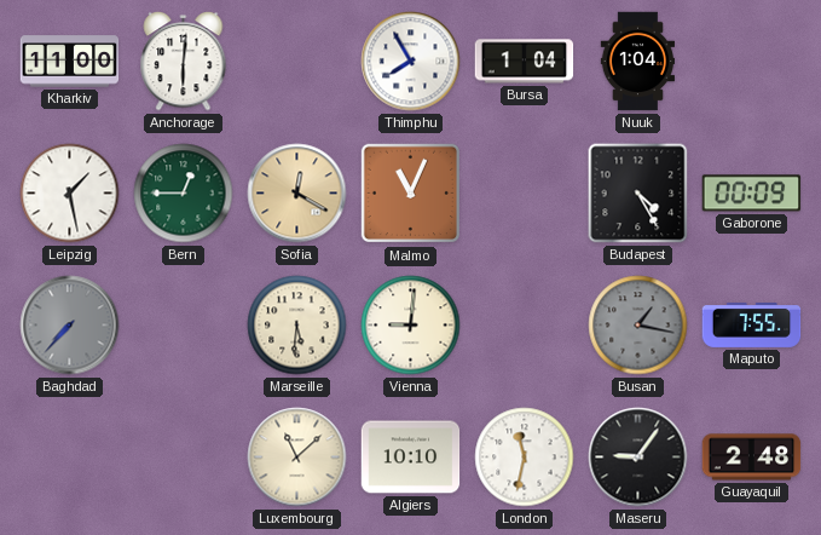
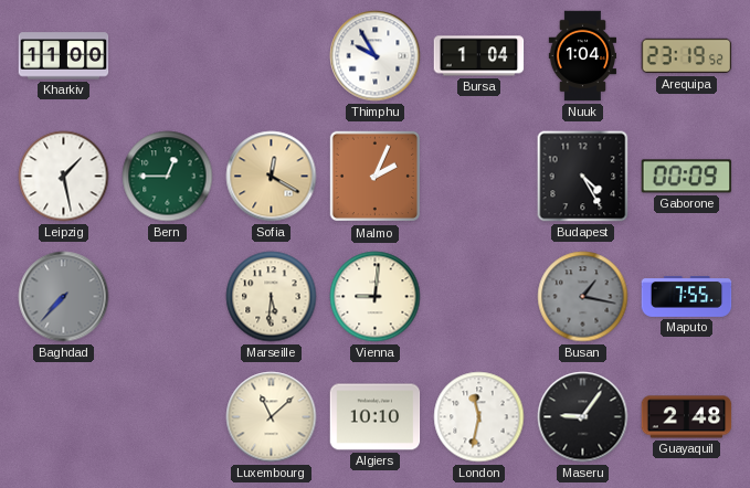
Anchorage: 6:01 -> none
Thimphu: 7:55 -> 9:55
Arequipa: none -> 23:19
Malmo: 11:04 -> 2:04
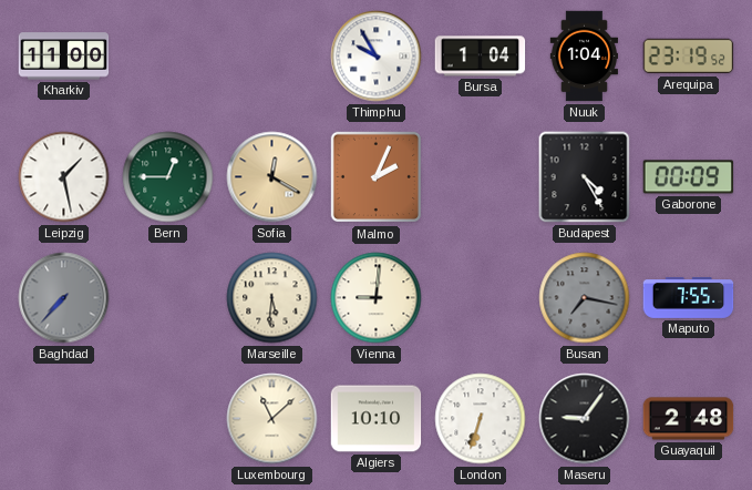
Busan: 1:17 -> 7:17
London: 11:32 -> 6:33
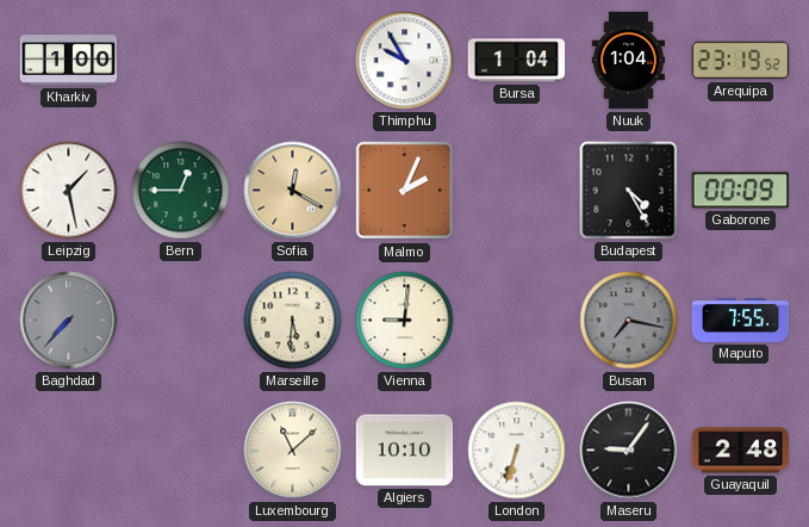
Kharkiv: 11:00 -> 1:00
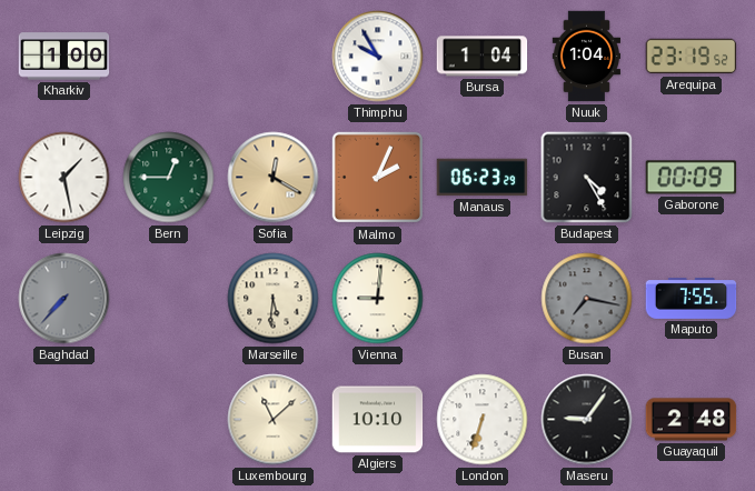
Manaus: none -> 06:23
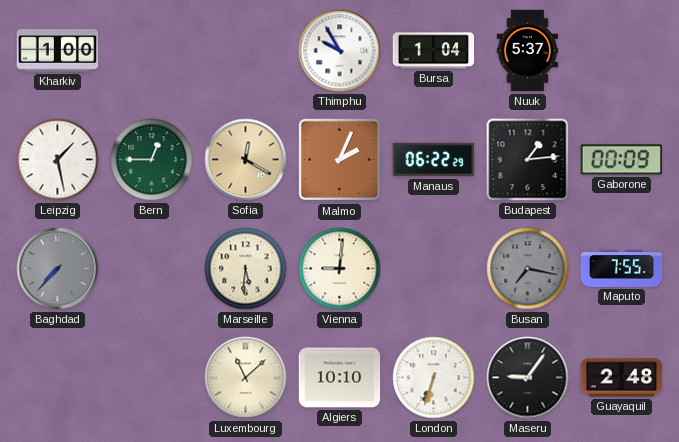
Nuuk: 1:04 -> 5:37
Arequipa: 23:19 -> none
Manaus: 06:23 -> 06:22
Budapest: 4:25 -> 1:14
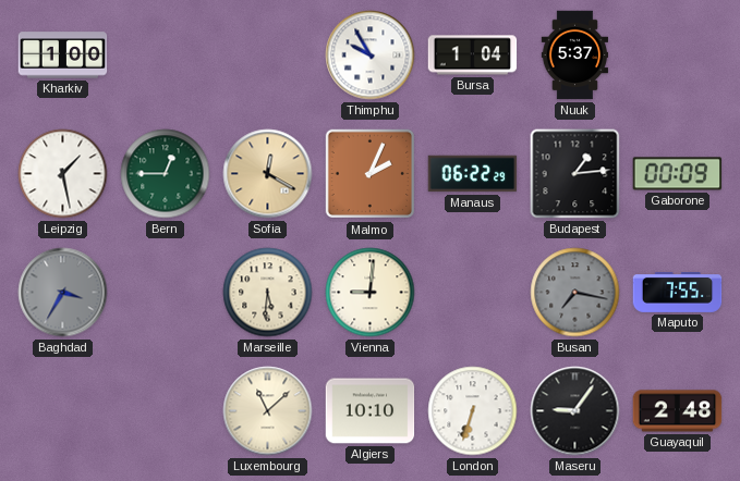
Baghdad: 7:37 -> 3:35
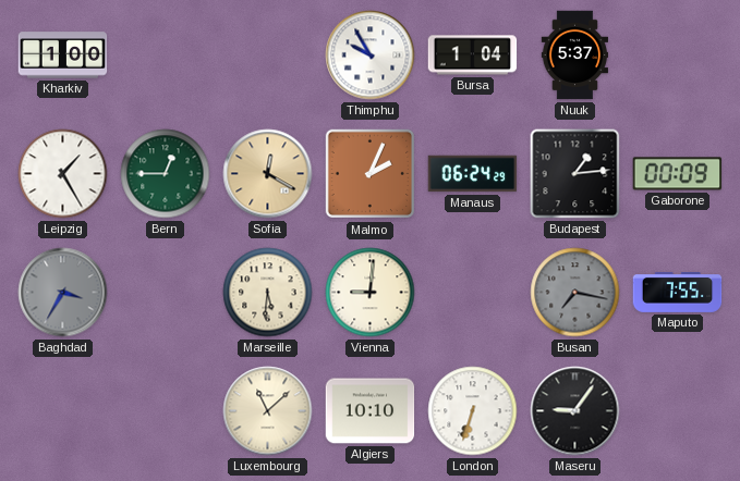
Leipzig: 1:28 -> 1:25
Manaus: 06:22 -> 06:24
Guayaquil: 2:48 -> none
